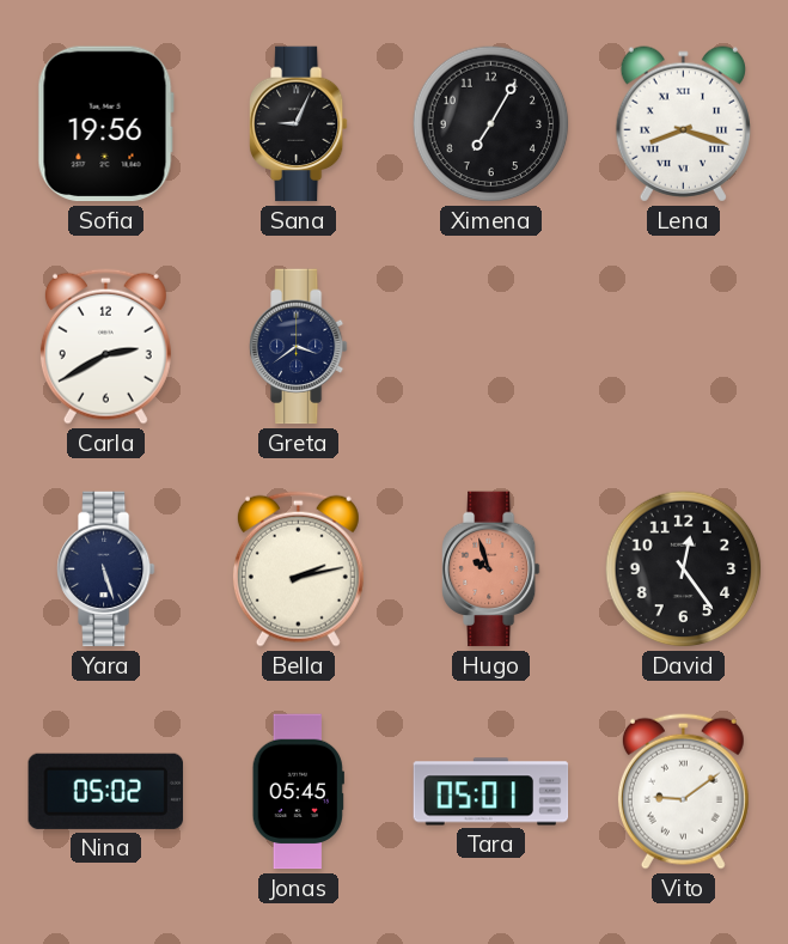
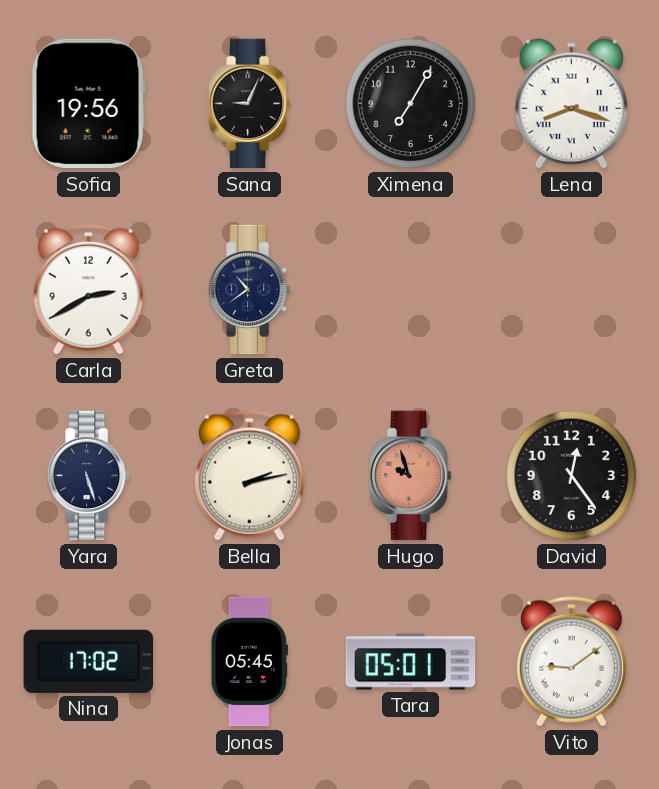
Greta: 3:39 -> 10:39
Nina: 05:02 -> 17:02
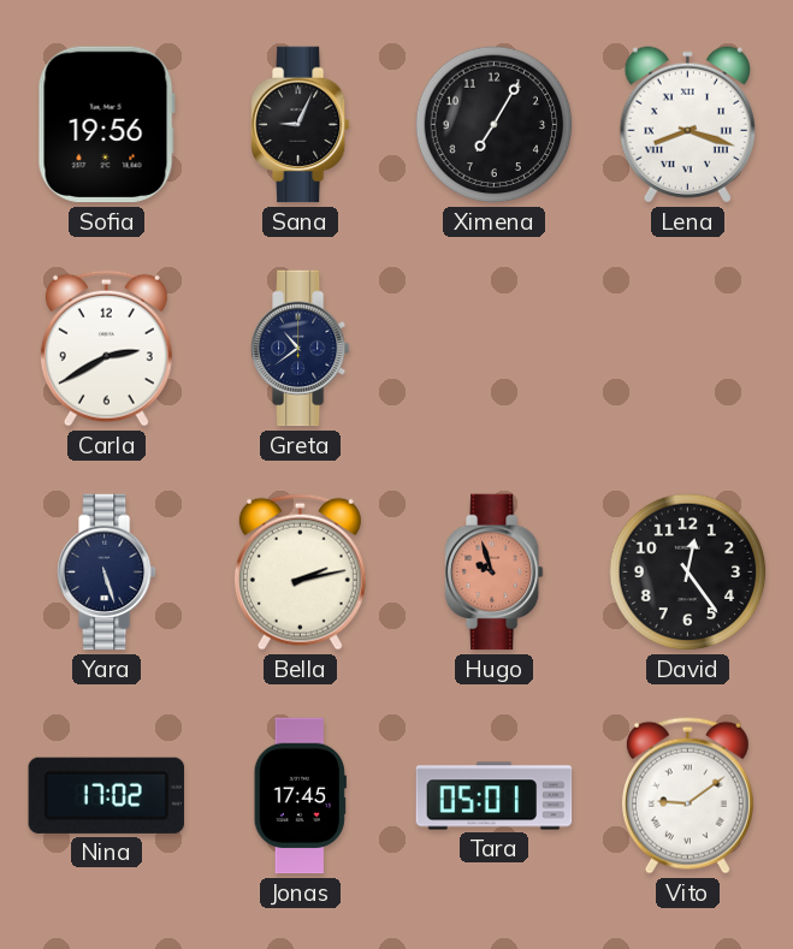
Jonas: 05:45 -> 17:45
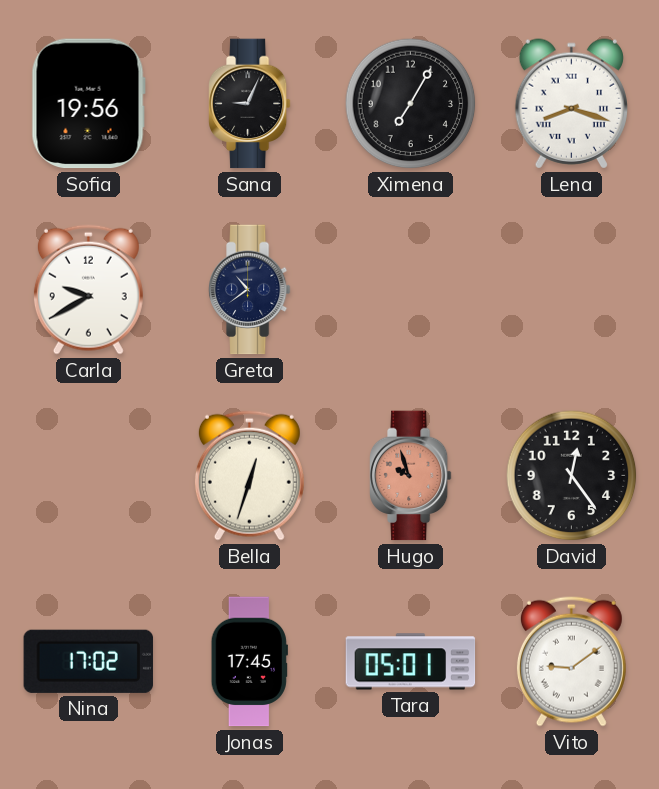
Carla: 2:40 -> 9:40
Yara: 5:27 -> none
Bella: 2:13 -> 12:33
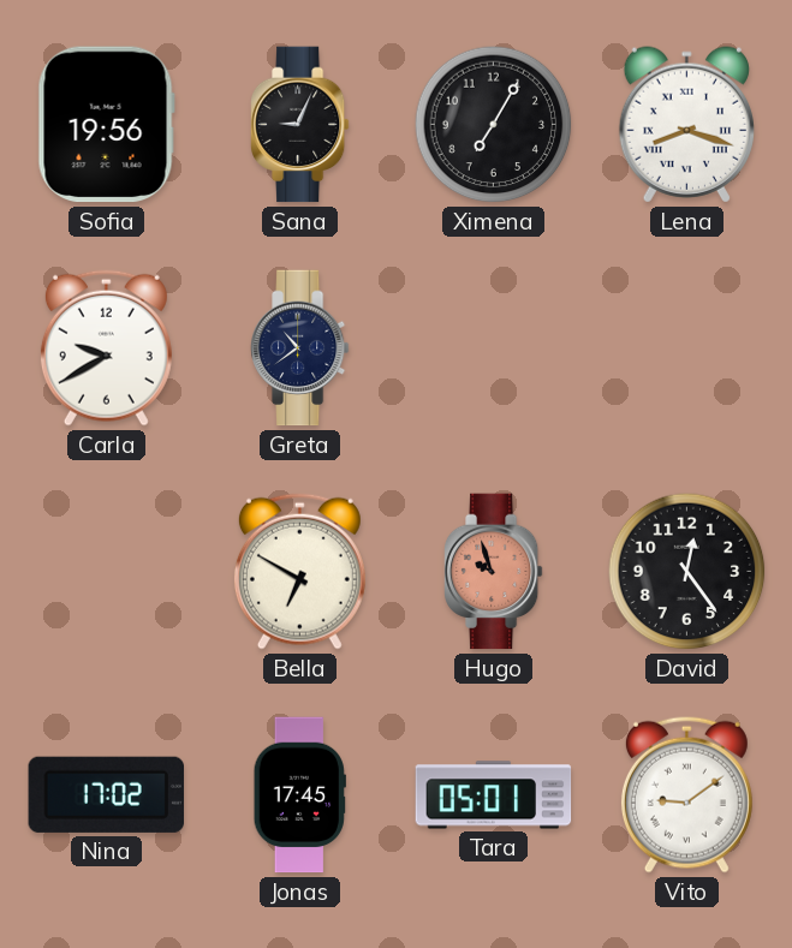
Bella: 12:33 -> 6:50
